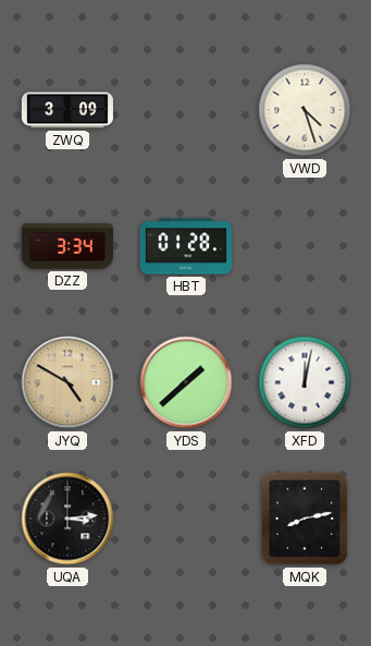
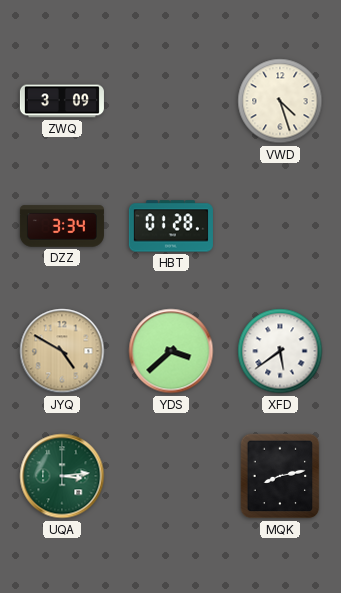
YDS: 1:38 -> 3:38
XFD: 12:02 -> 5:39
UQA dial: black -> green
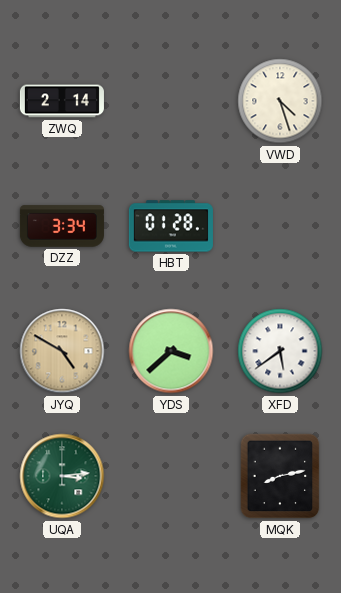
ZWQ: 3:09 -> 2:14
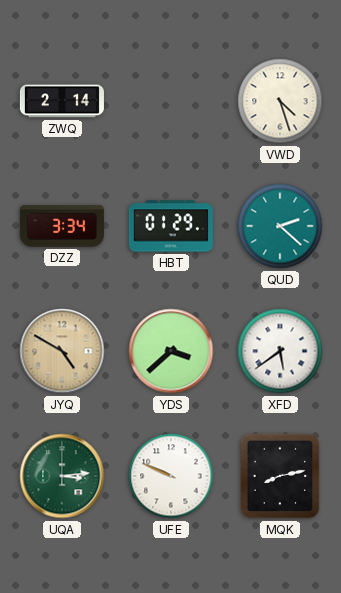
HBT: 01:28 -> 01:29
QUD: none -> 2:22
UFE: none -> 9:49
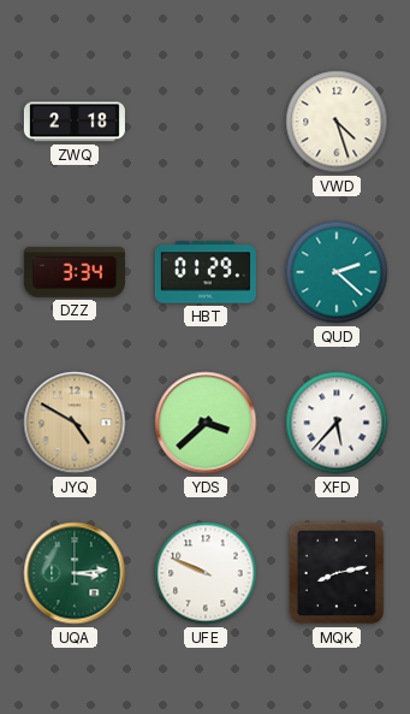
ZWQ: 2:14 -> 2:18
XFD: 5:39 -> 5:37
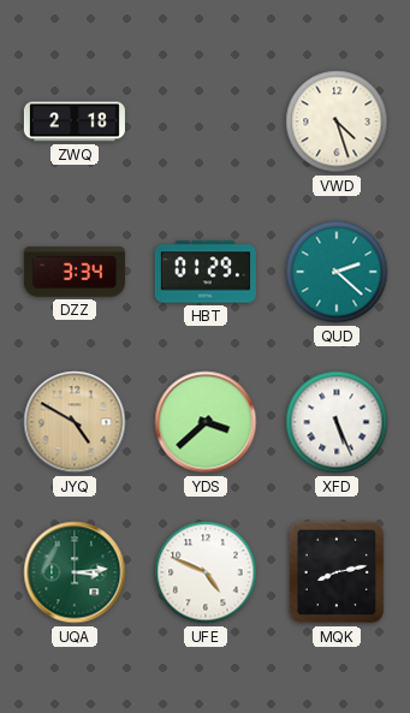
XFD: 5:37 -> 5:26
UFE: 9:49 -> 4:49
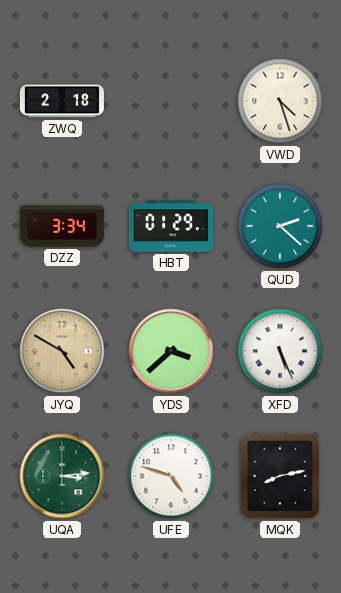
UFE: 4:49 -> 4:48
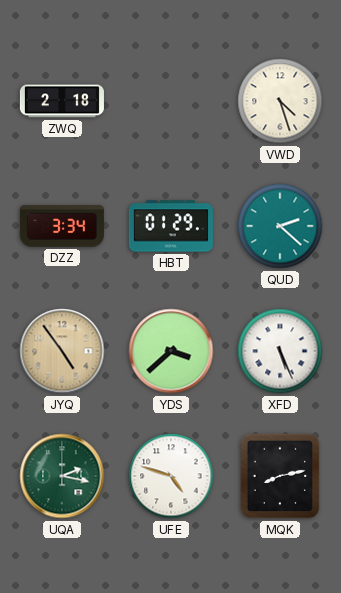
JYQ: 4:50 -> 4:54
UQA: 3:14 -> 2:17
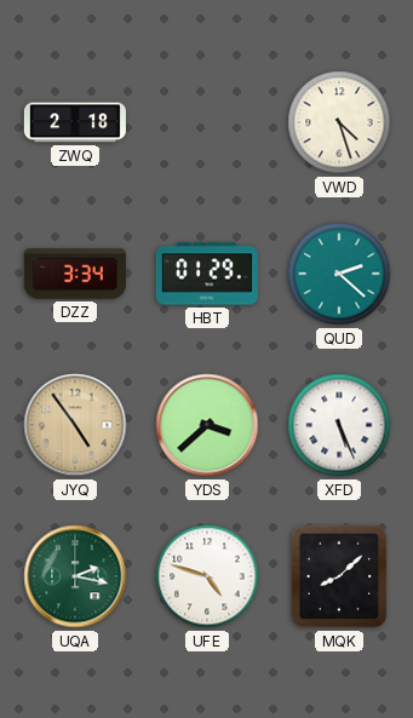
MQK: 8:13 -> 8:08
